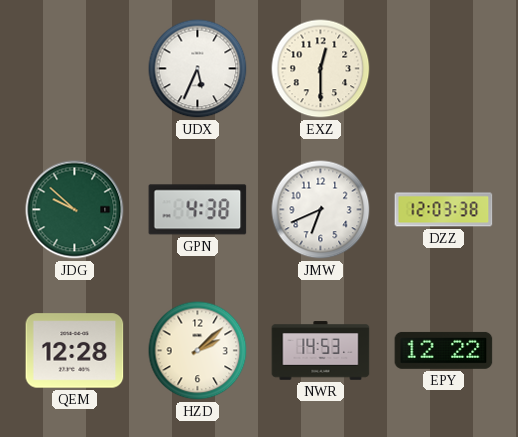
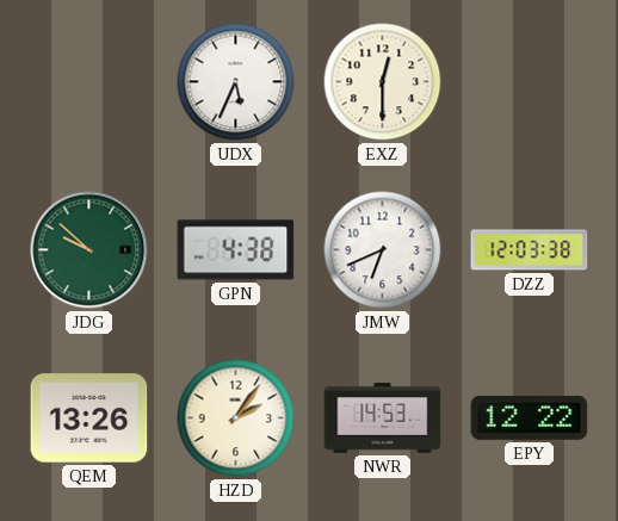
QEM: 12:28 -> 13:26
HZD: 2:08 -> 2:06
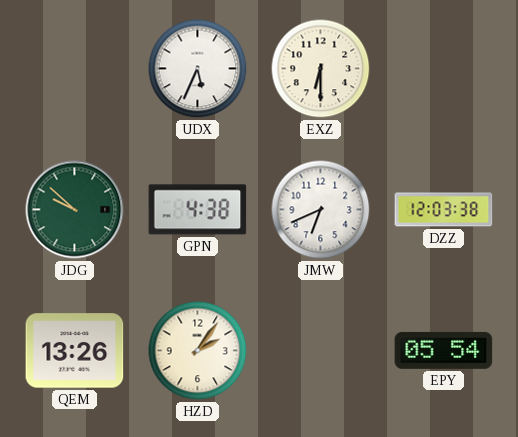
EXZ: 12:30 -> 6:30
NWR: 14:53 -> none
EPY: 12:22 -> 05:54
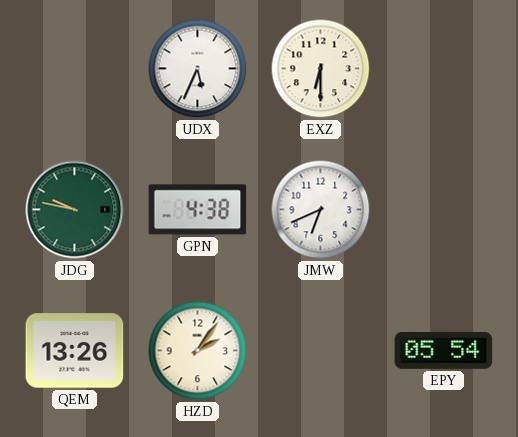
JDG: 9:52 -> 9:47
DZZ: 12:03 -> none
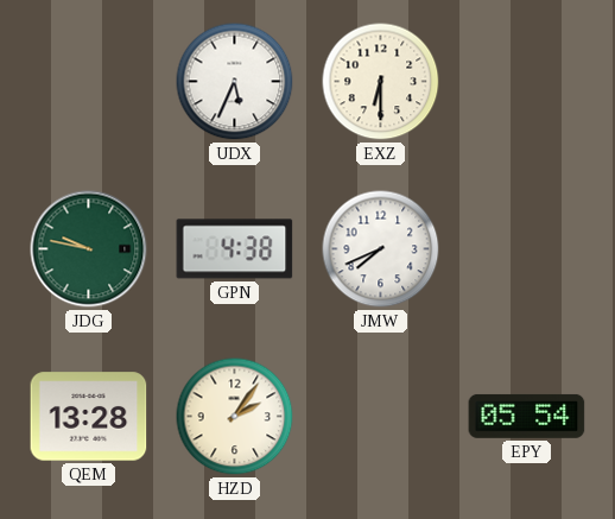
JMW: 6:41 -> 7:41
QEM: 13:26 -> 13:28
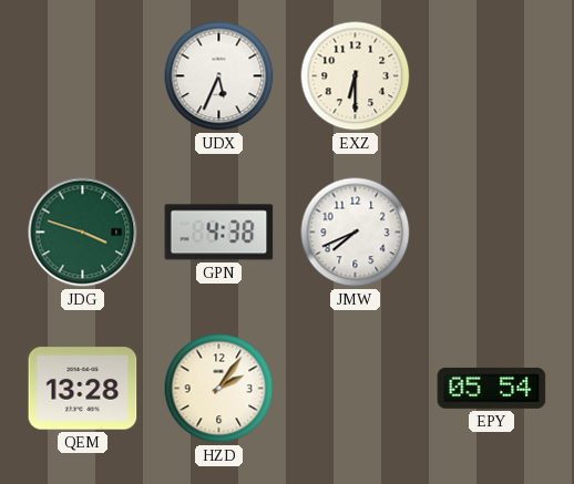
JDG: 9:47 -> 3:48
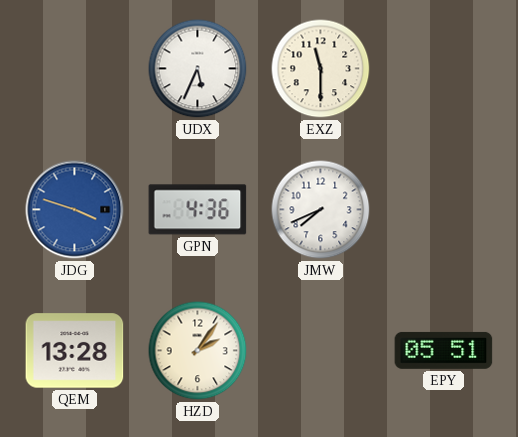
EXZ: 6:30 -> 11:30
JDG dial: green -> blue
GPN: 4:38 -> 4:36
EPY: 05:54 -> 05:51
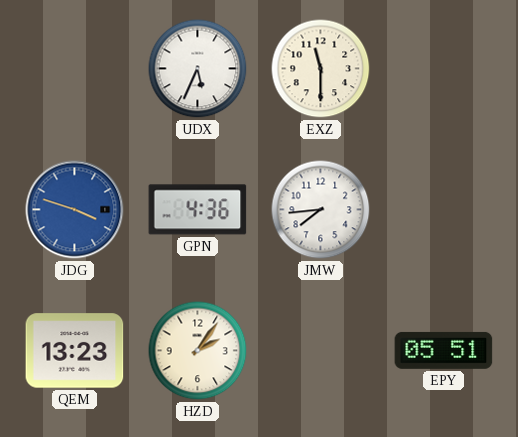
JMW: 7:41 -> 7:44
QEM: 13:28 -> 13:23
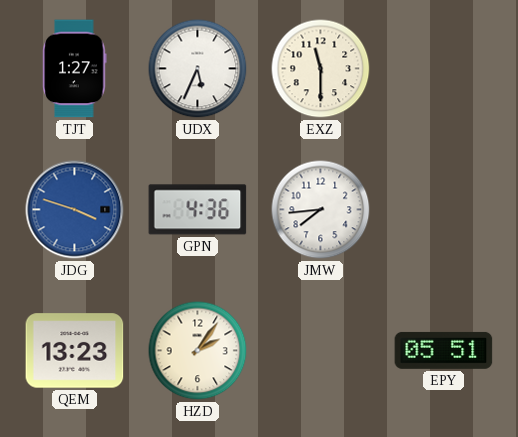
TJT: none -> 1:27
